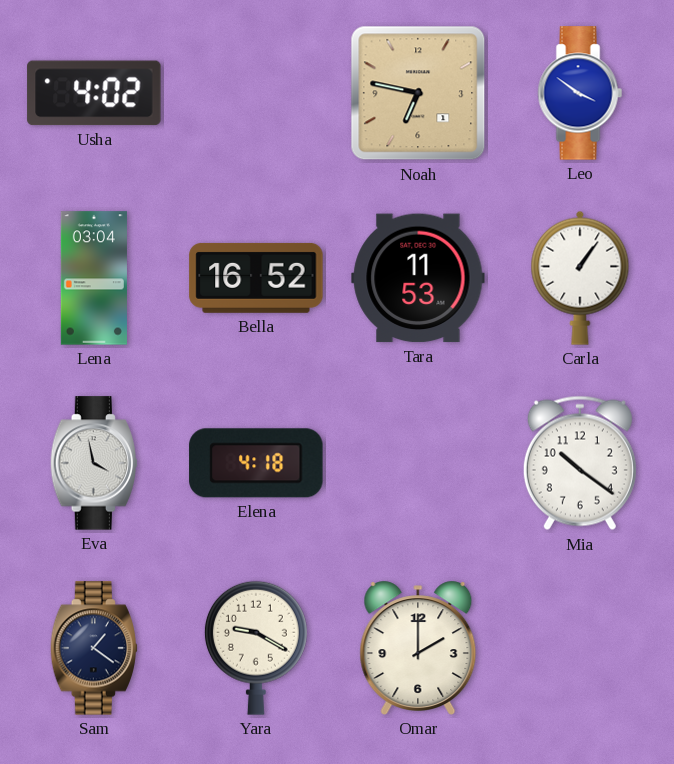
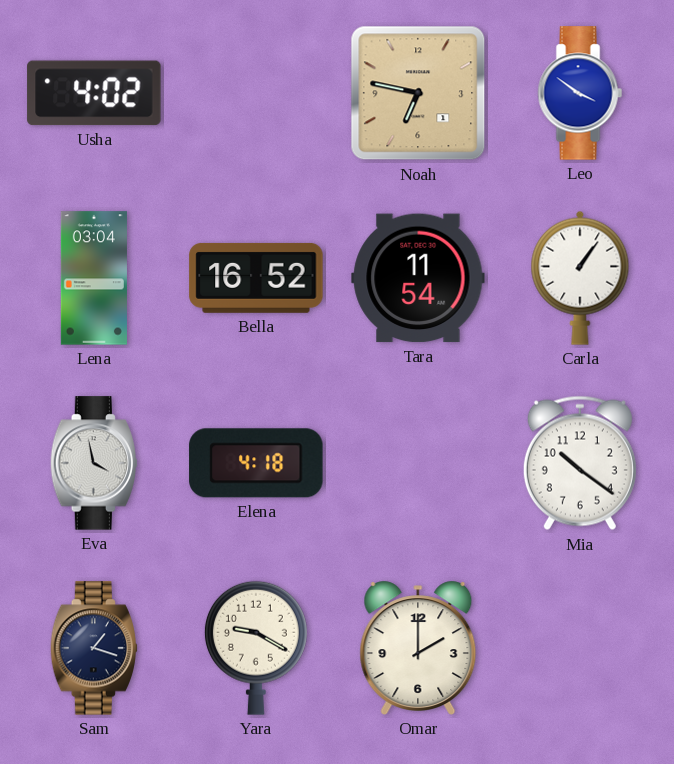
Tara: 11:53 -> 11:54
Sam: 1:21 -> 1:18
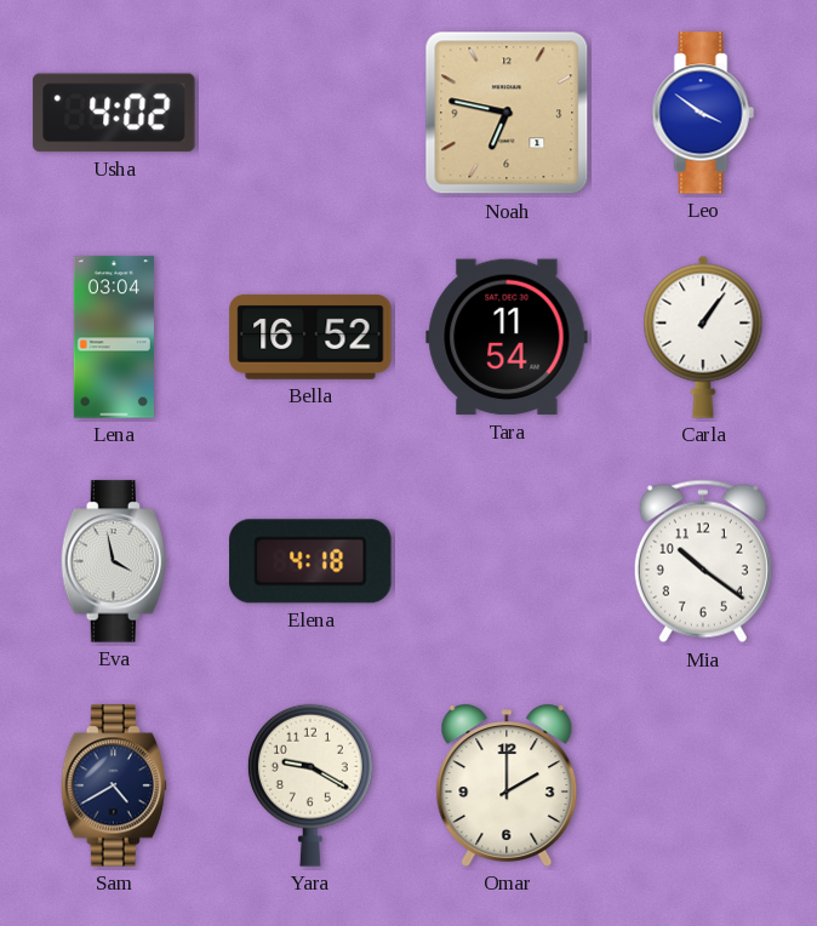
Sam: 1:18 -> 4:40
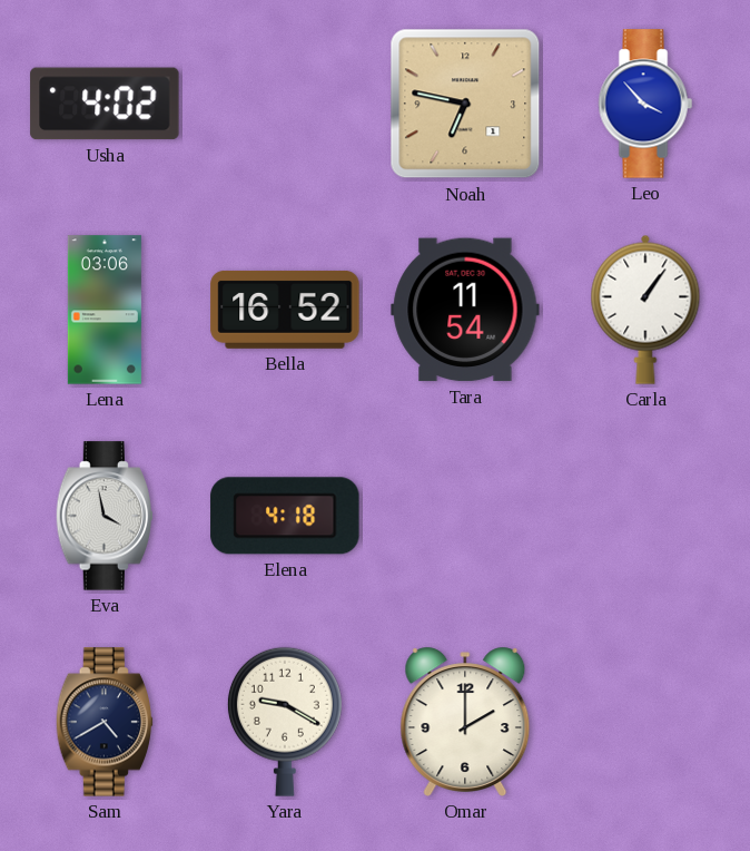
Leo: 3:51 -> 3:53
Lena: 03:04 -> 03:06
Mia: 10:21 -> none
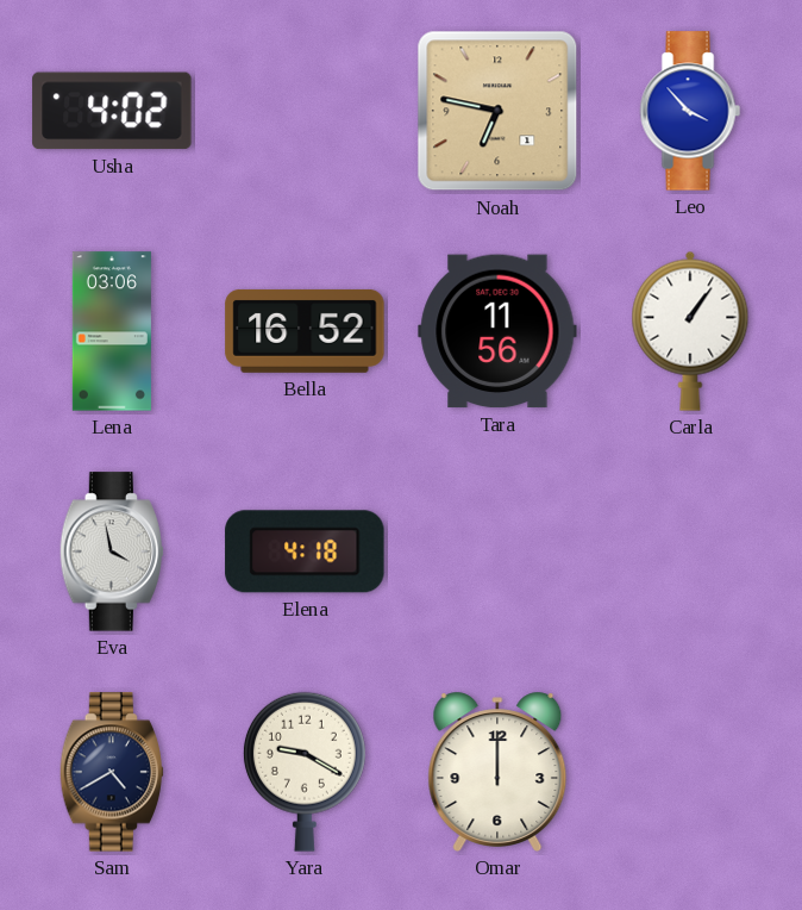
Tara: 11:54 -> 11:56
Omar: 2:00 -> 12:00
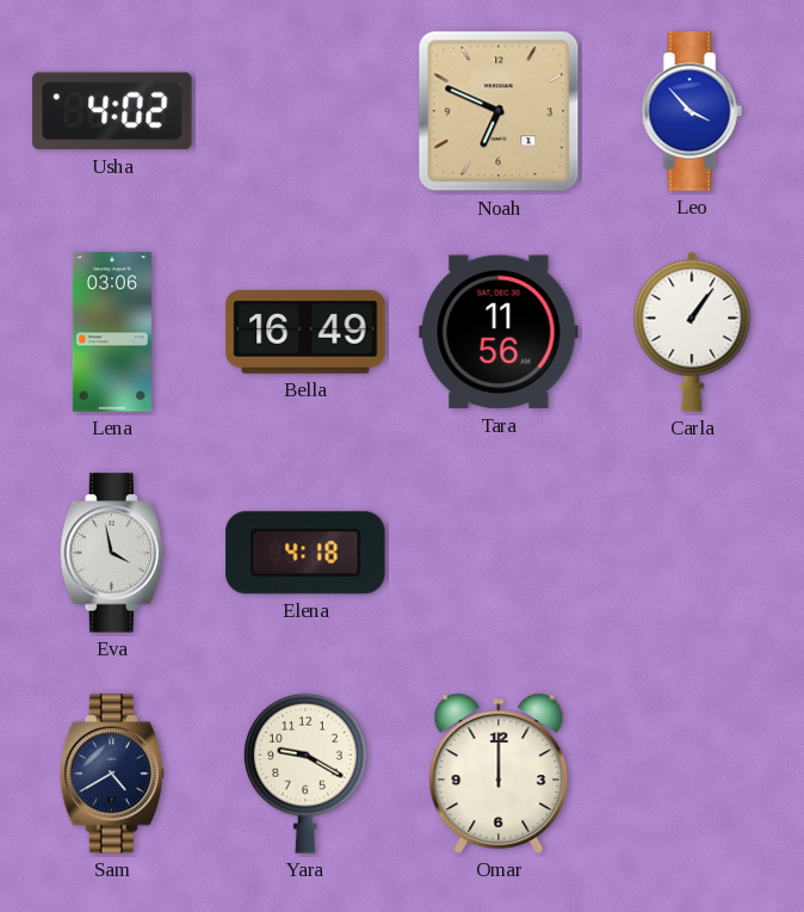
Noah: 6:47 -> 6:49
Bella: 16:52 -> 16:49
